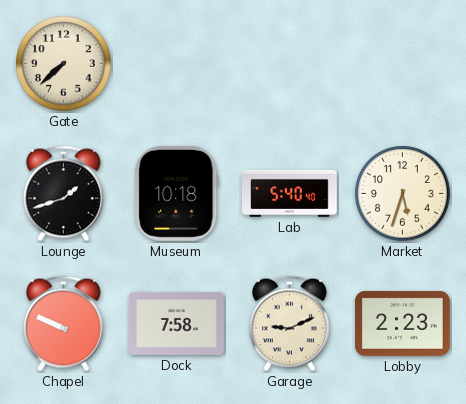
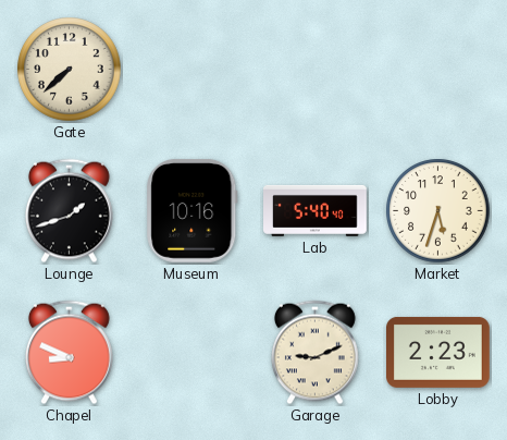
Museum: 10:18 -> 10:16
Chapel: 9:49 -> 8:49
Dock: 7:58 -> none
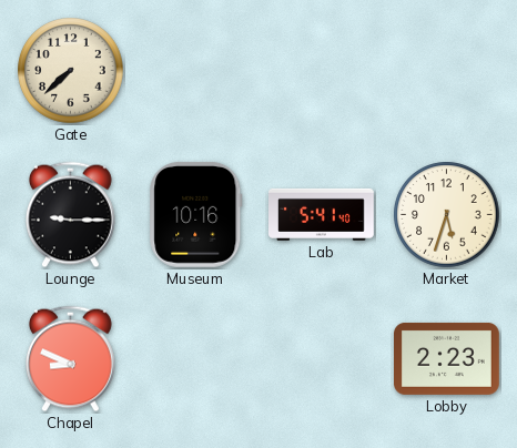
Lounge: 1:42 -> 9:15
Lab: 5:40 -> 5:41
Garage: 9:11 -> none
